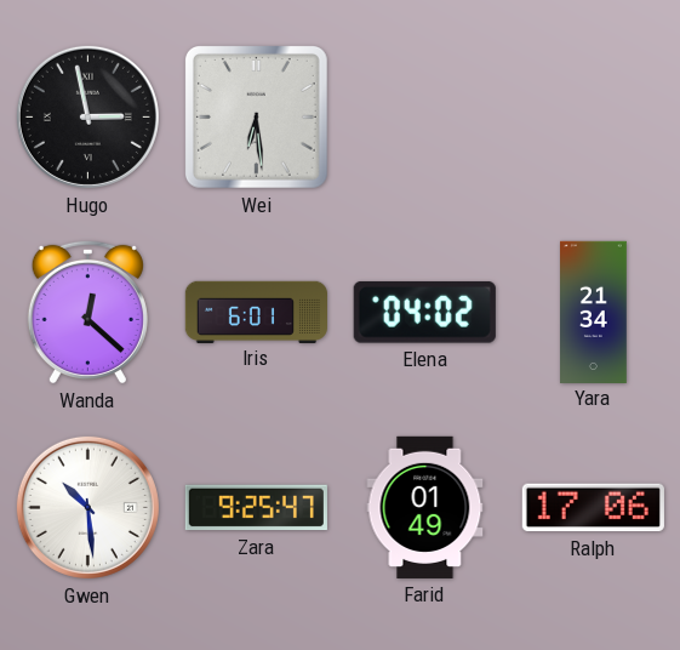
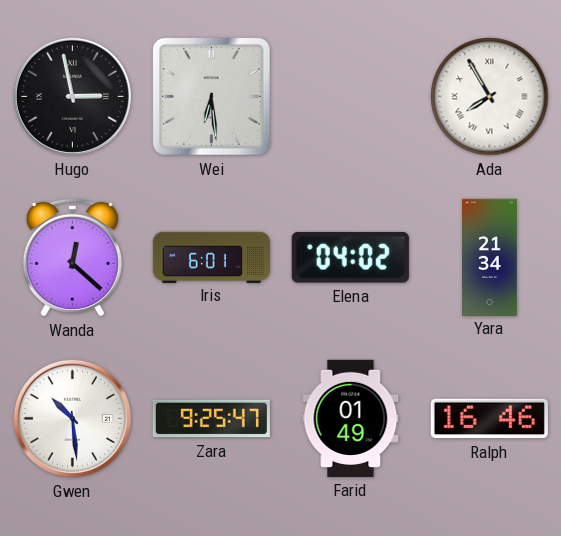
Ada: none -> 7:55
Ralph: 17:06 -> 16:46
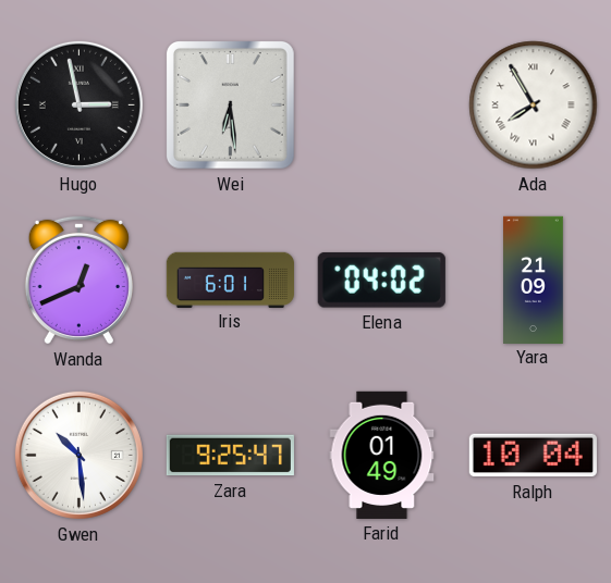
Wanda: 12:22 -> 12:41
Yara: 21:34 -> 21:09
Ralph: 16:46 -> 10:04
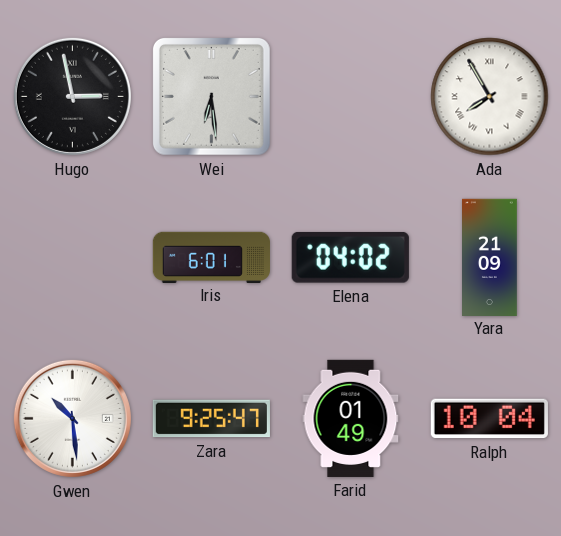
Wanda: 12:41 -> none
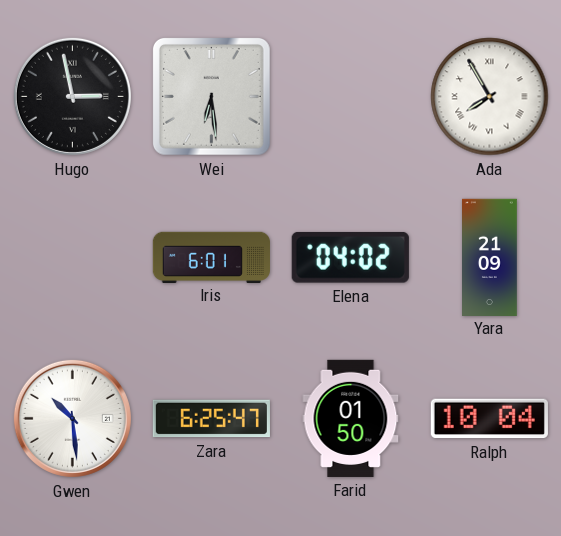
Zara: 9:25 -> 6:25
Farid: 01:49 -> 01:50
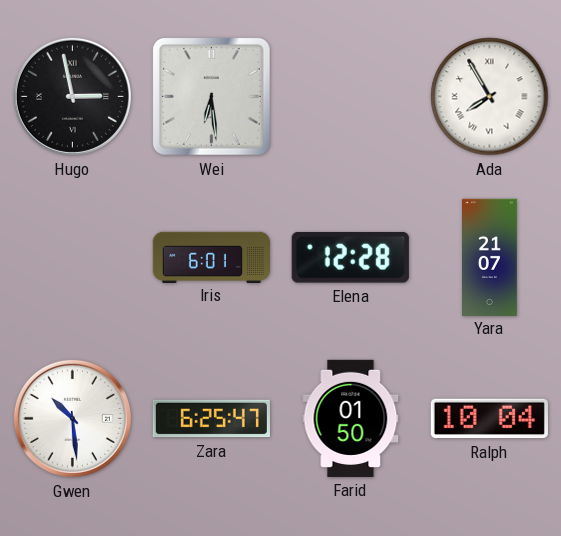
Elena: 04:02 -> 12:28
Yara: 21:09 -> 21:07
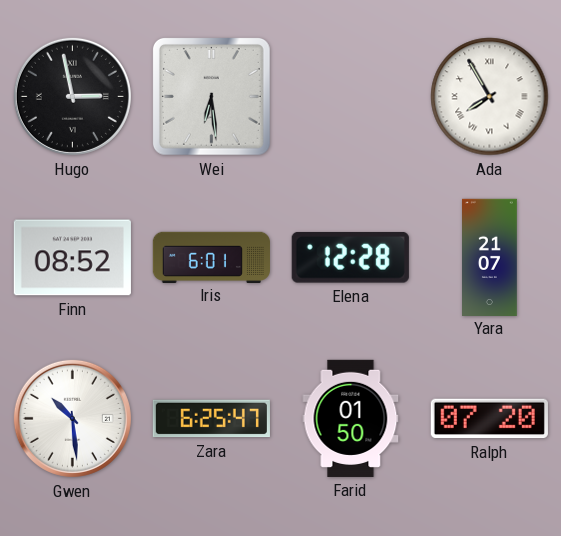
Finn: none -> 08:52
Ralph: 10:04 -> 07:20
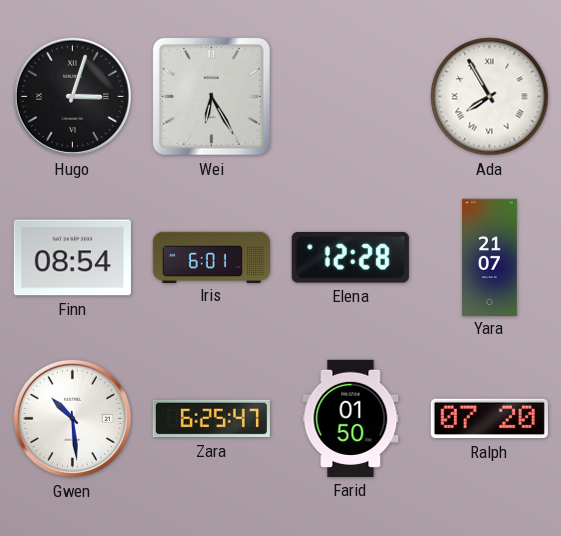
Hugo: 2:58 -> 3:03
Wei: 6:29 -> 6:25
Finn: 08:52 -> 08:54
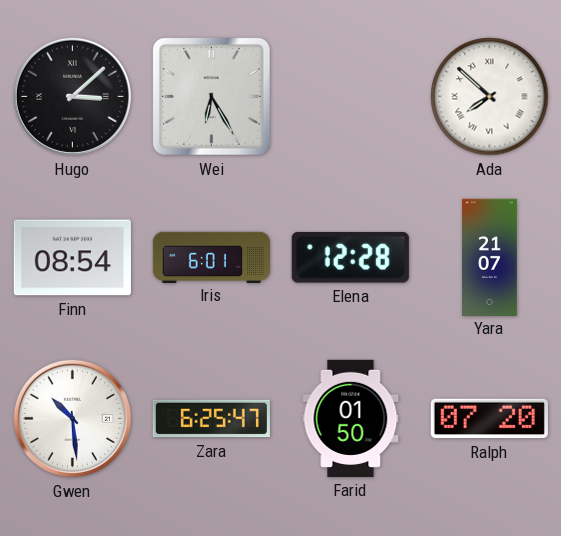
Hugo: 3:03 -> 3:08
Ada: 7:55 -> 7:52
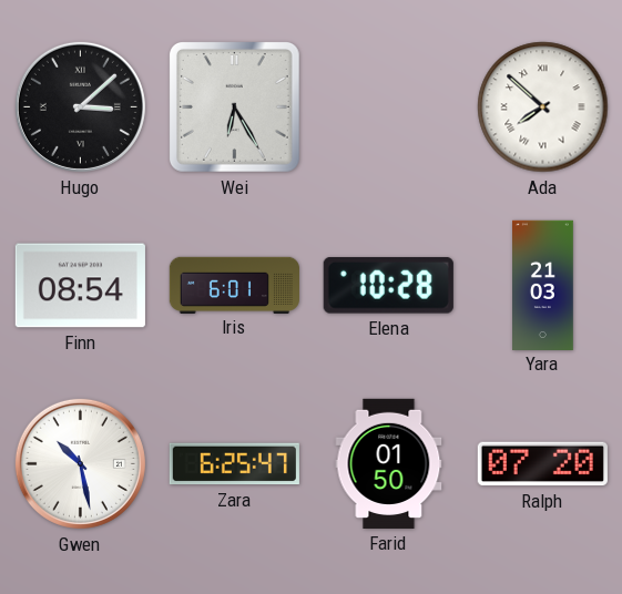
Elena: 12:28 -> 10:28
Yara: 21:07 -> 21:03
Gwen: 10:29 -> 10:28
